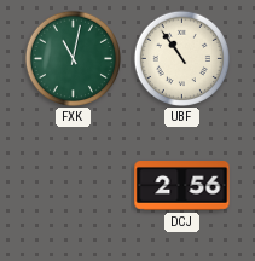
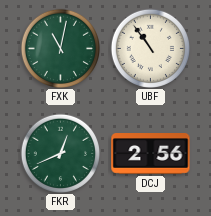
FKR: none -> 12:41
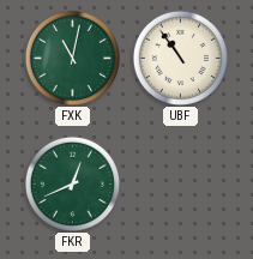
DCJ: 2:56 -> none
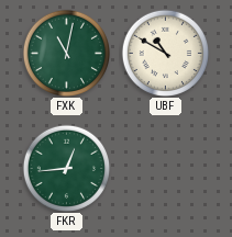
UBF: 10:54 -> 10:50
FKR: 12:41 -> 12:44
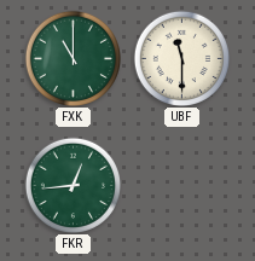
FXK: 11:02 -> 11:00
UBF: 10:50 -> 11:30
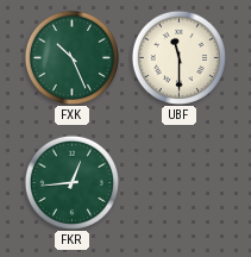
FXK: 11:00 -> 10:26
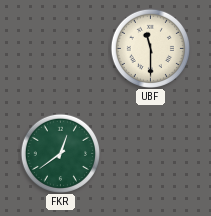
FXK: 10:26 -> none
FKR: 12:44 -> 12:39
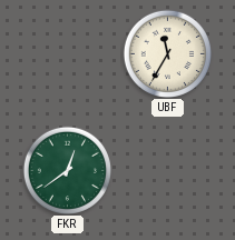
UBF: 11:30 -> 11:35
